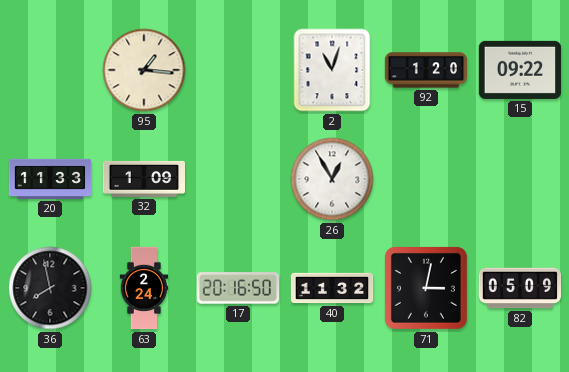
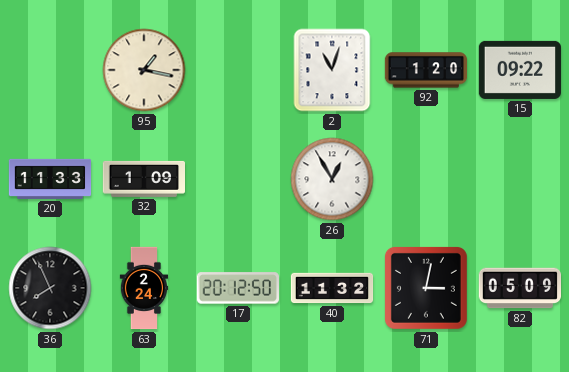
95: 1:16 -> 1:17
36: 7:58 -> 7:56
17: 20:16 -> 20:12
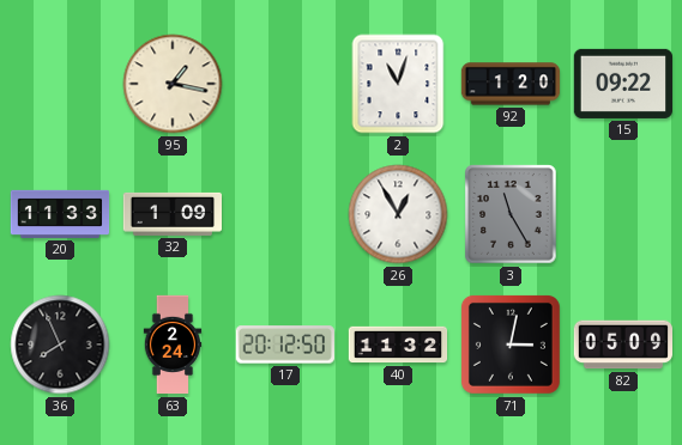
3: none -> 11:25
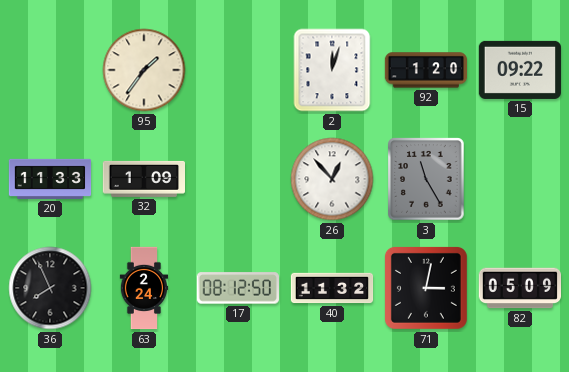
95: 1:17 -> 1:36
2: 11:03 -> 12:03
26: 12:55 -> 12:53
17: 20:12 -> 08:12
